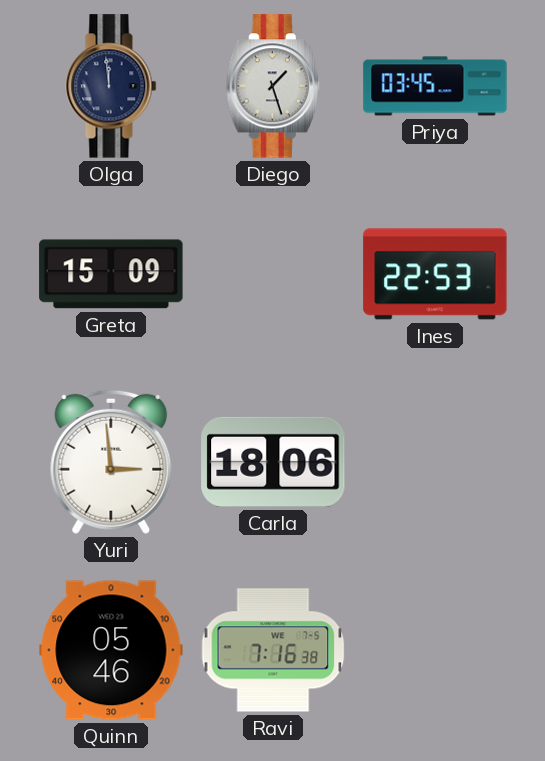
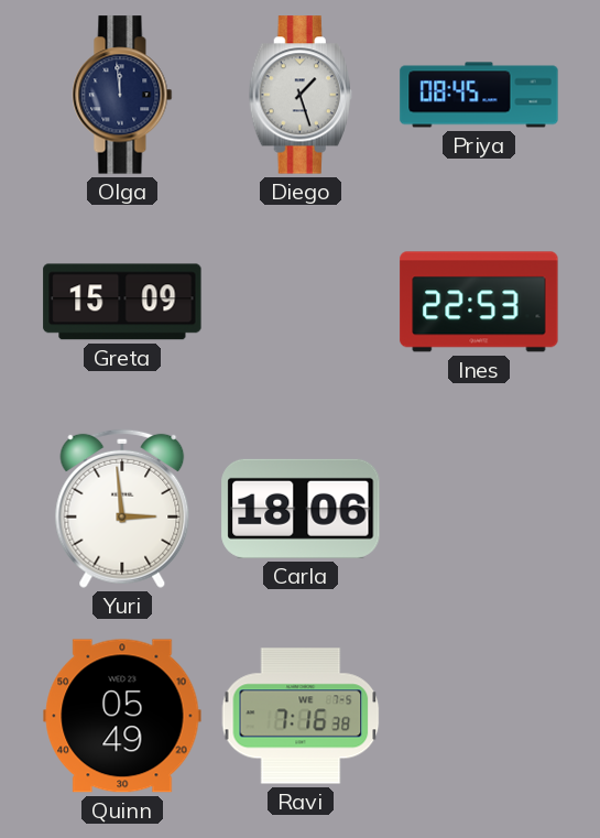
Priya: 03:45 -> 08:45
Quinn: 05:46 -> 05:49
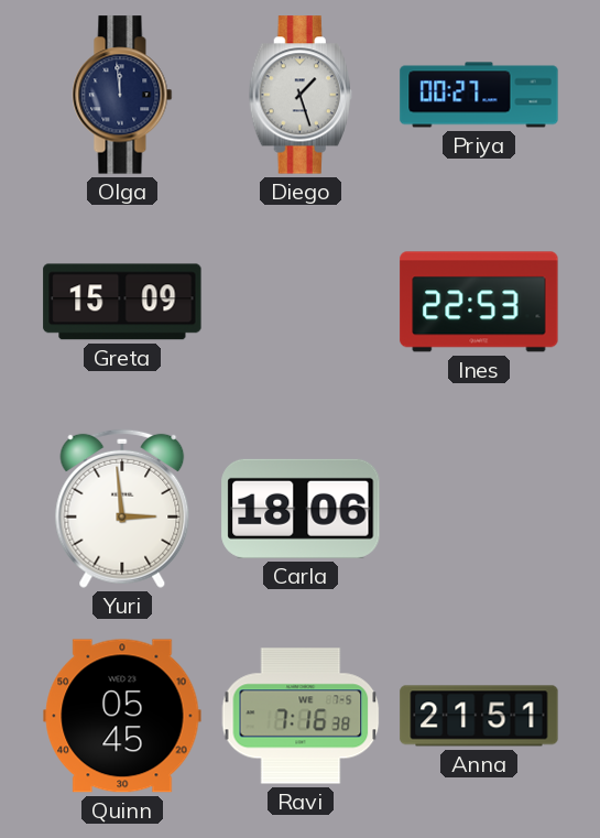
Priya: 08:45 -> 00:27
Quinn: 05:49 -> 05:45
Anna: none -> 21:51
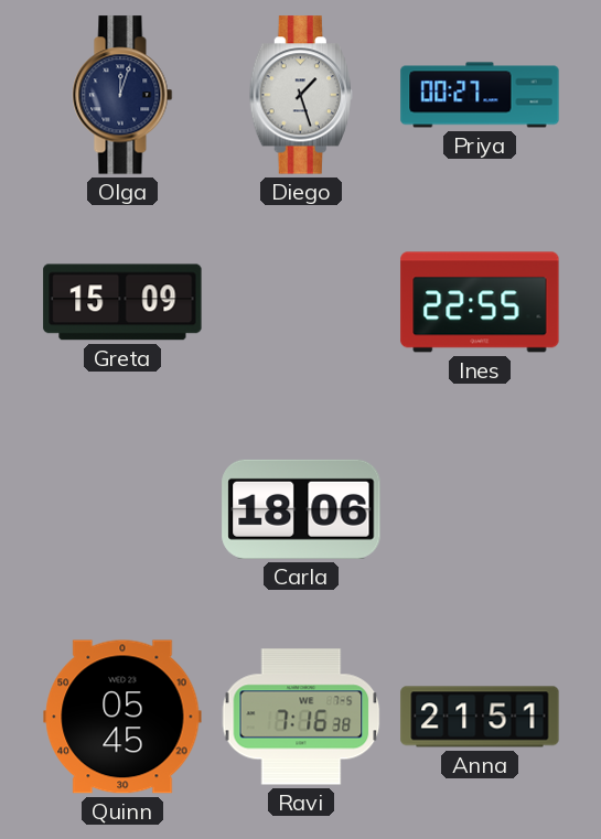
Olga: 11:59 -> 12:03
Ines: 22:53 -> 22:55
Yuri: 2:59 -> none
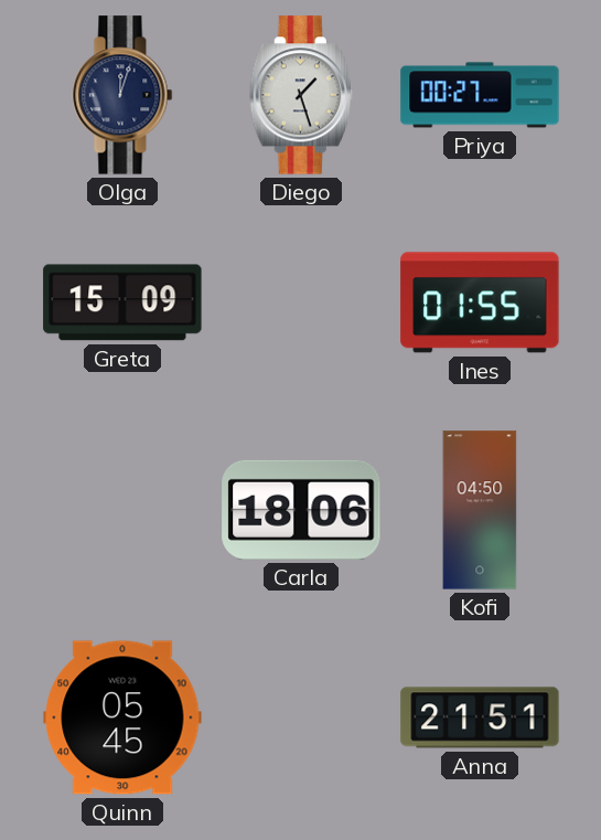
Ines: 22:55 -> 01:55
Kofi: none -> 04:50
Ravi: 7:16 -> none
